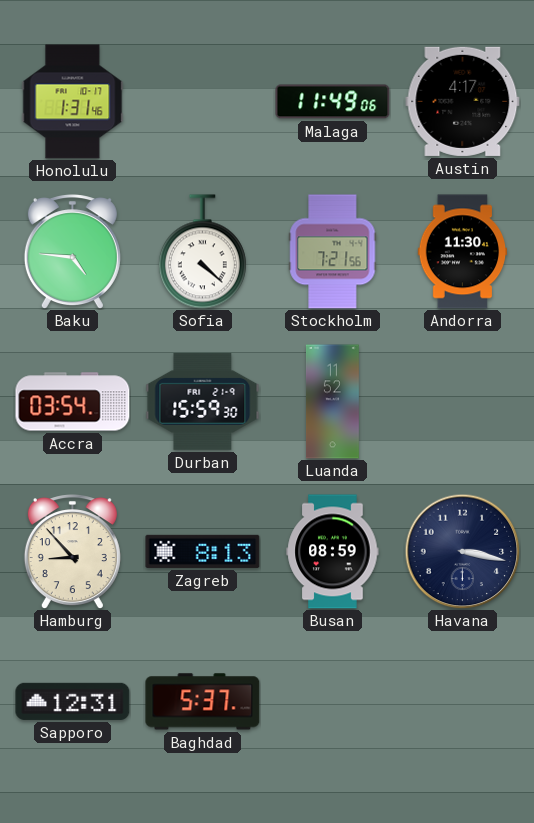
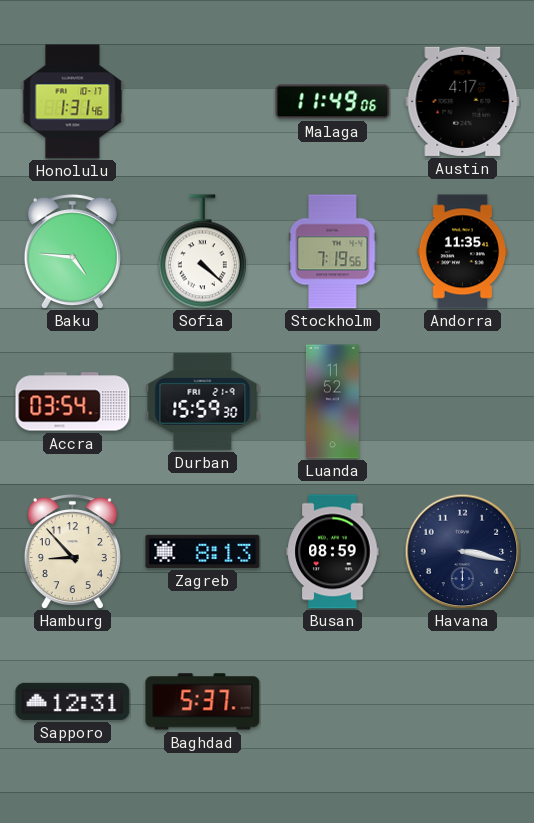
Stockholm: 7:21 -> 7:19
Andorra: 11:30 -> 11:35
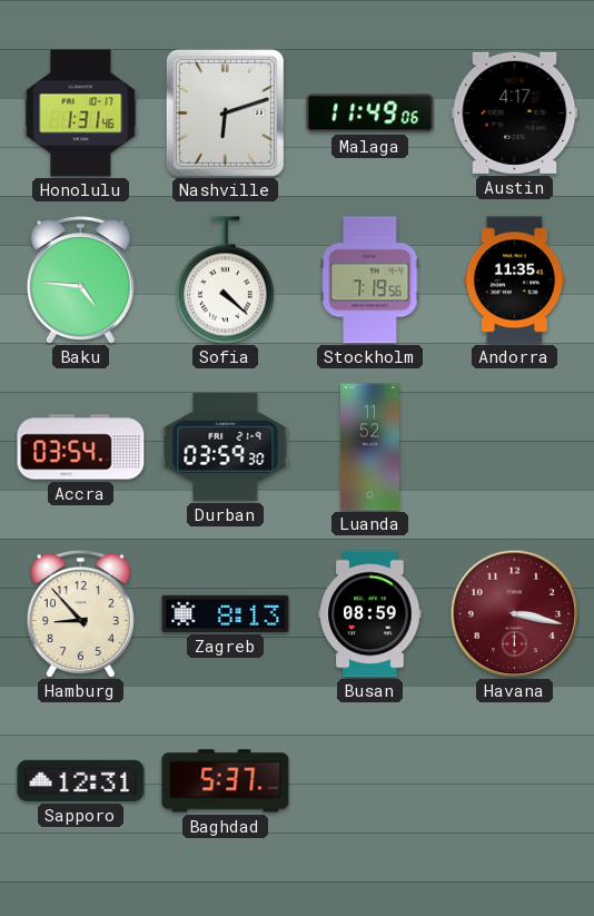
Nashville: none -> 6:12
Durban: 15:59 -> 03:59
Havana dial: navy -> burgundy
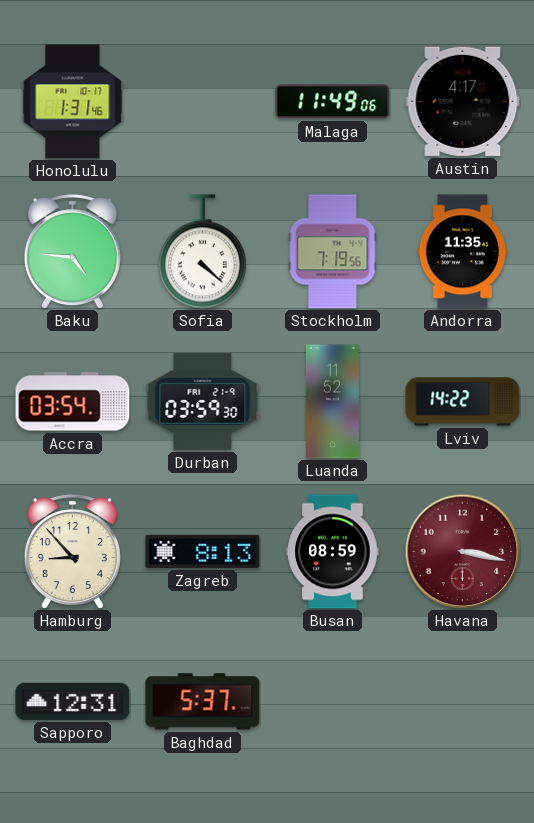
Nashville: 6:12 -> none
Lviv: none -> 14:22
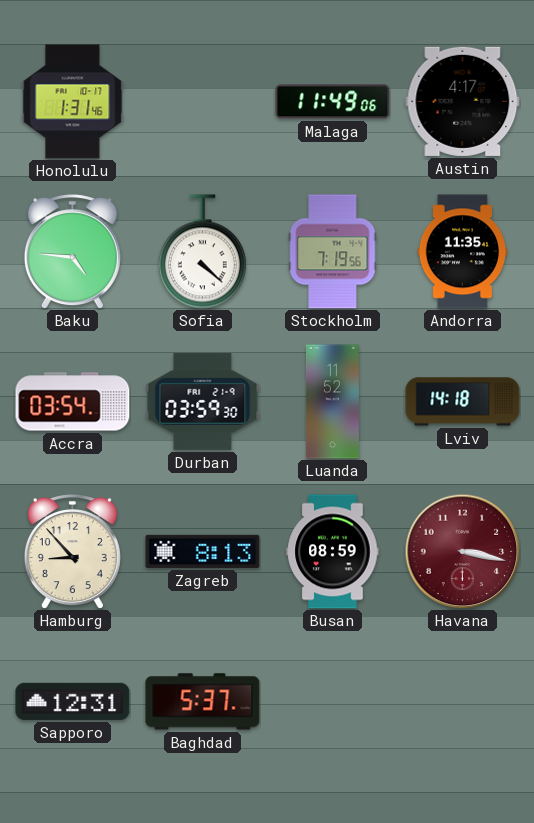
Lviv: 14:22 -> 14:18
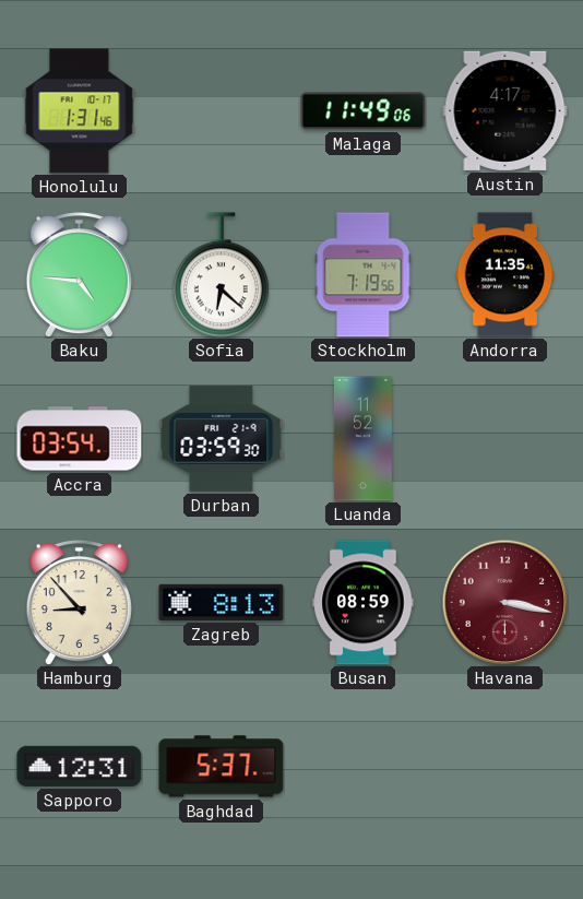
Sofia: 4:22 -> 6:22
Lviv: 14:18 -> none
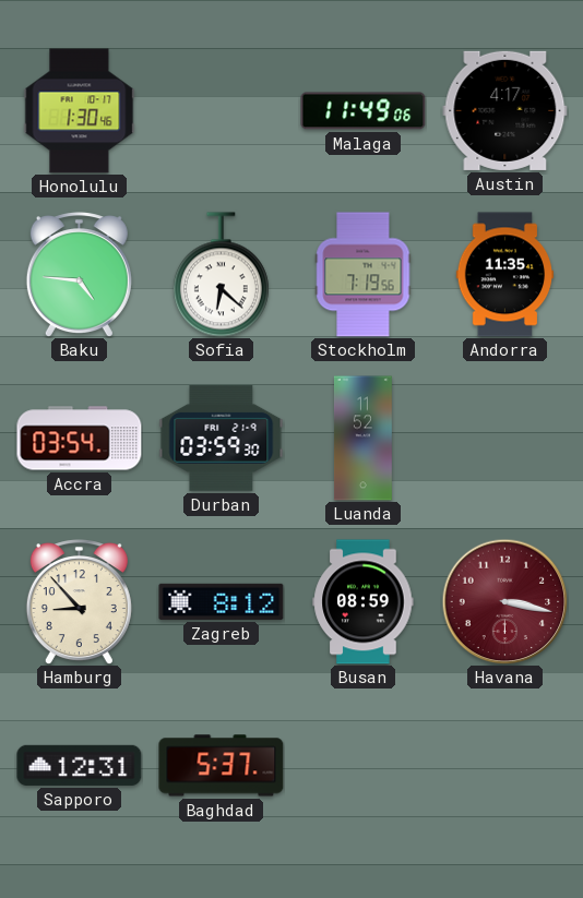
Honolulu: 1:31 -> 1:30
Zagreb: 8:13 -> 8:12
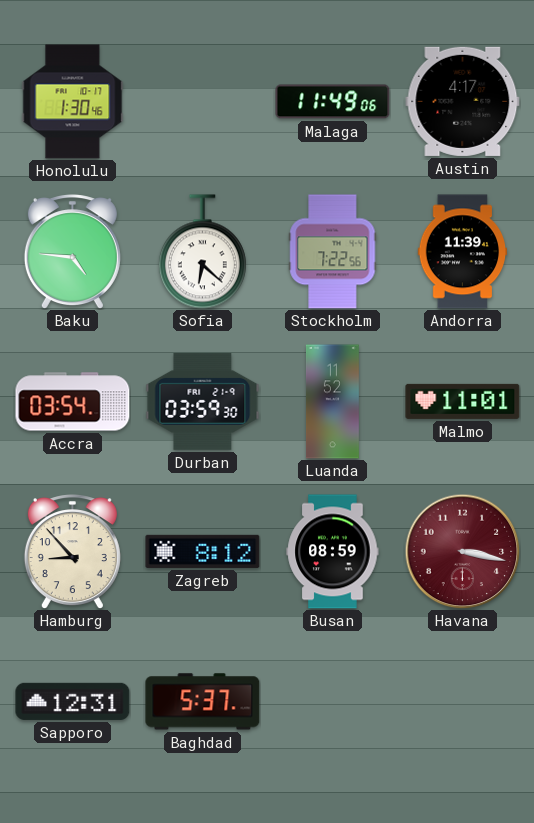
Stockholm: 7:19 -> 7:22
Andorra: 11:35 -> 11:39
Malmo: none -> 11:01
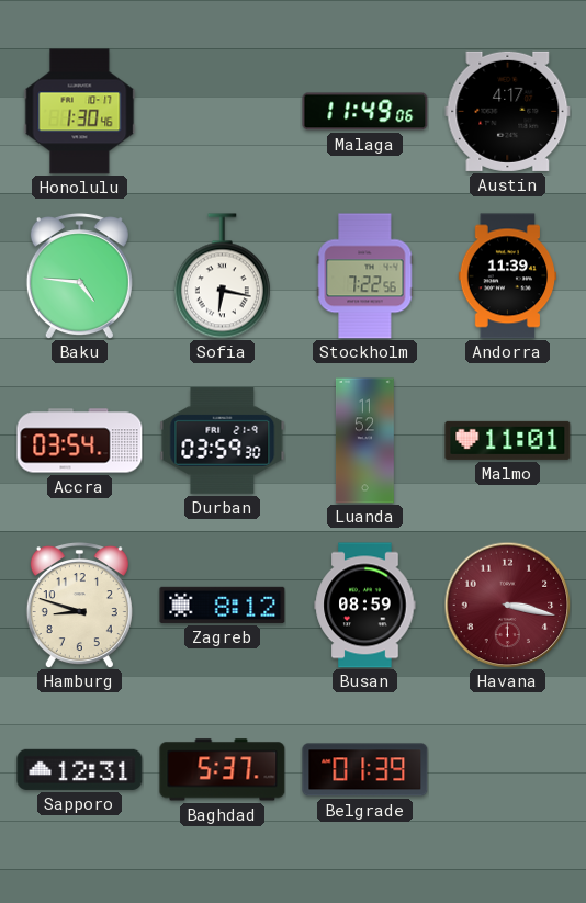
Sofia: 6:22 -> 6:17
Hamburg: 8:53 -> 8:48
Belgrade: none -> 01:39
